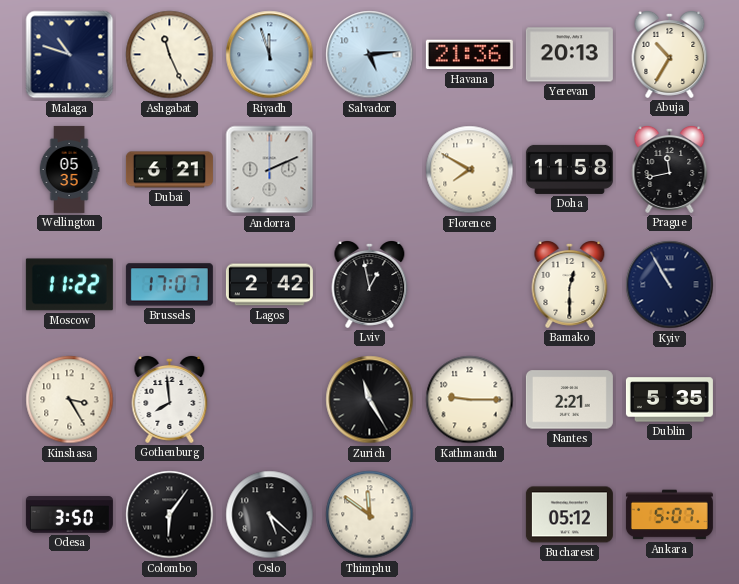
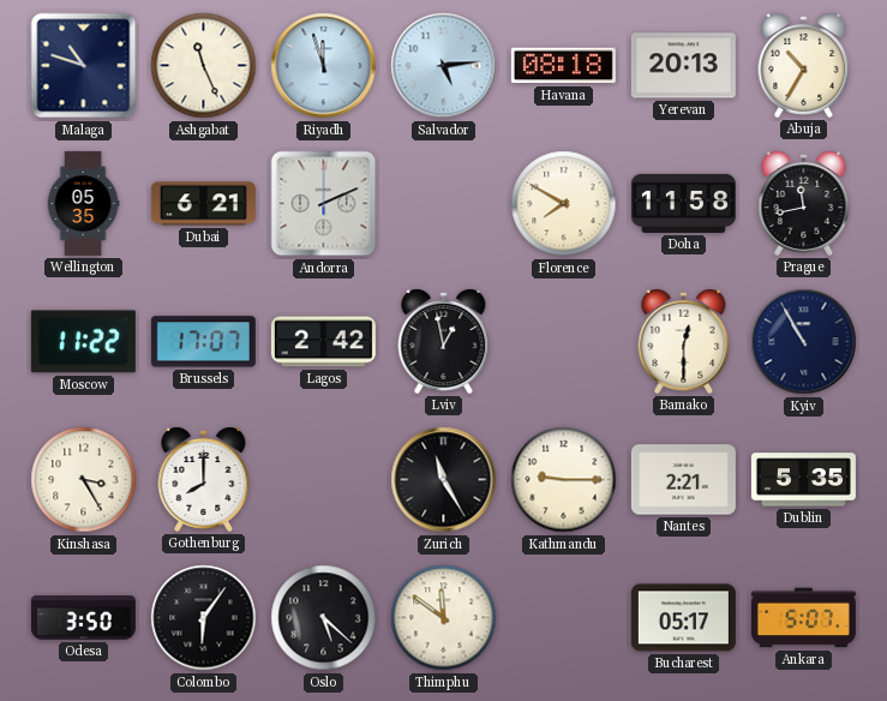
Havana: 21:36 -> 08:18
Gothenburg: 7:59 -> 8:00
Bucharest: 05:12 -> 05:17
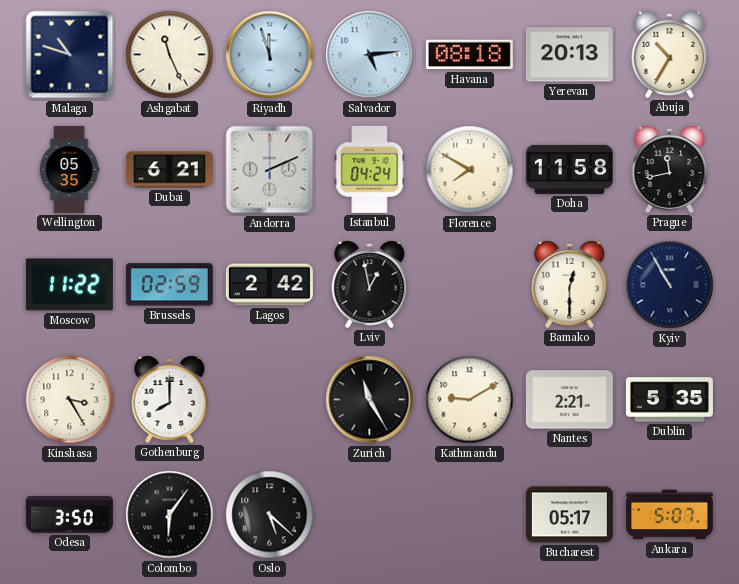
Istanbul: none -> 04:24
Brussels: 17:07 -> 02:59
Kathmandu: 9:15 -> 9:10
Thimphu: 11:51 -> none
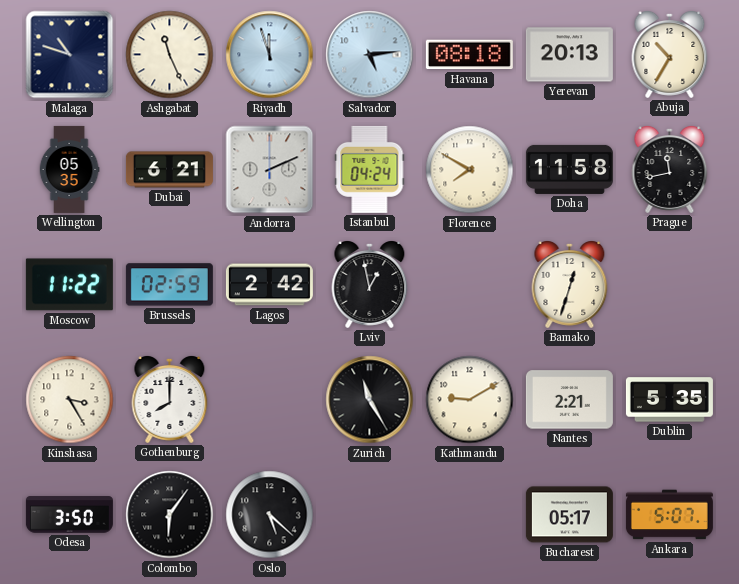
Bamako: 12:30 -> 12:33
Kyiv: 10:55 -> none
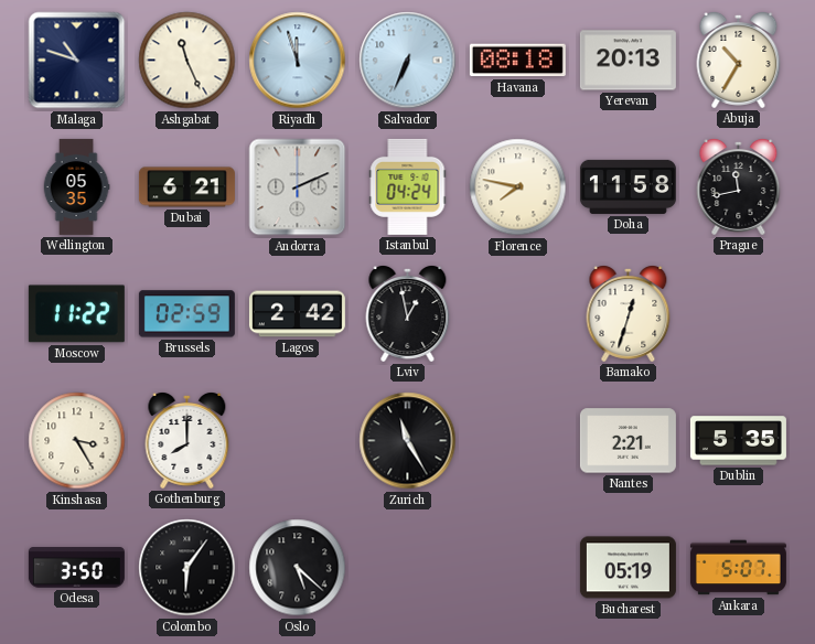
Salvador: 5:14 -> 6:34
Florence: 7:50 -> 7:47
Kathmandu: 9:10 -> none
Bucharest: 05:17 -> 05:19
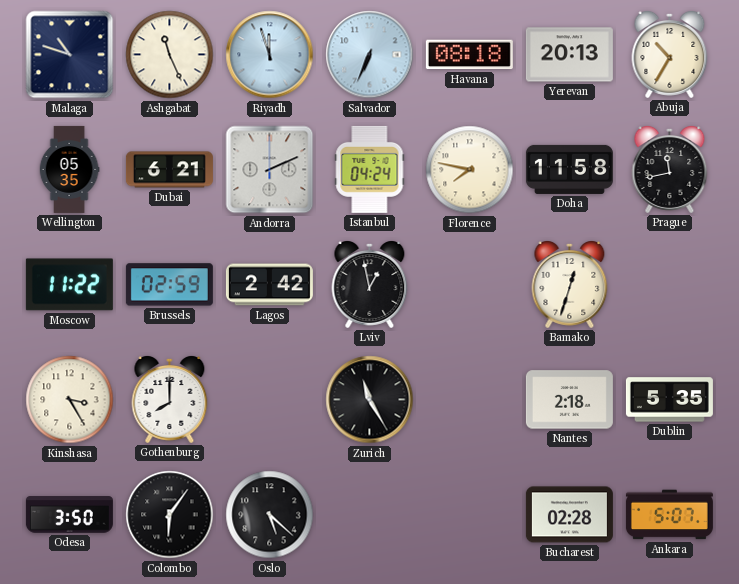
Nantes: 2:21 -> 2:18
Bucharest: 05:19 -> 02:28
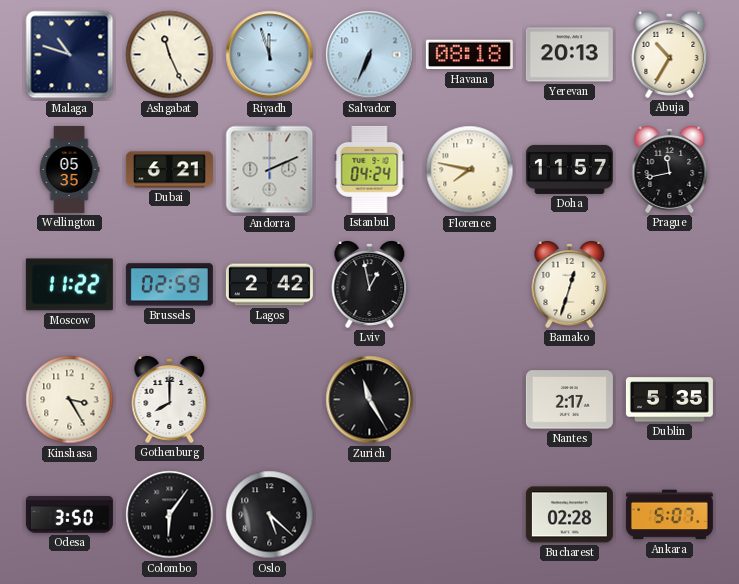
Doha: 11:58 -> 11:57
Nantes: 2:18 -> 2:17
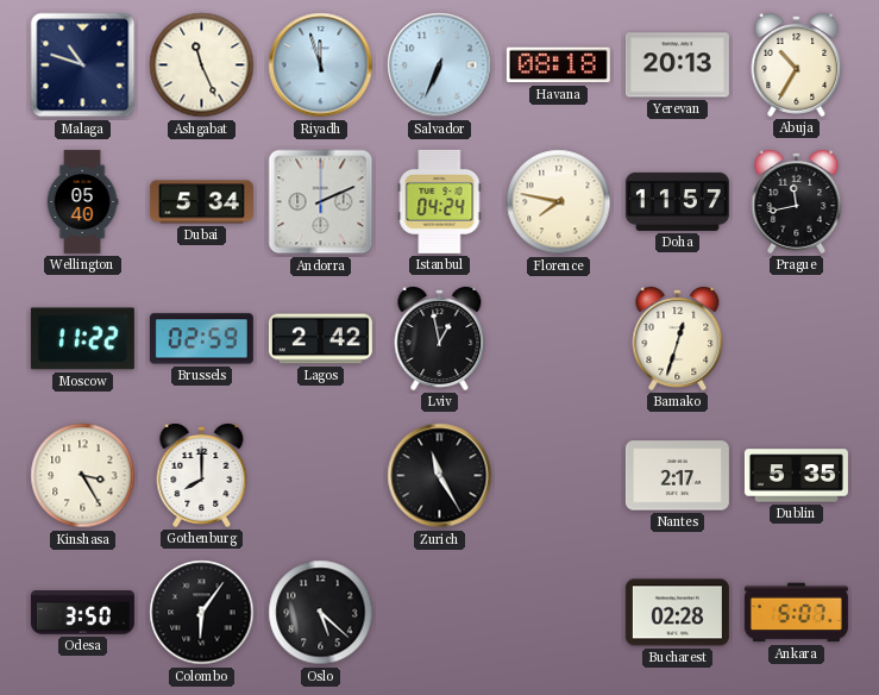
Wellington: 05:35 -> 05:40
Dubai: 6:21 -> 5:34
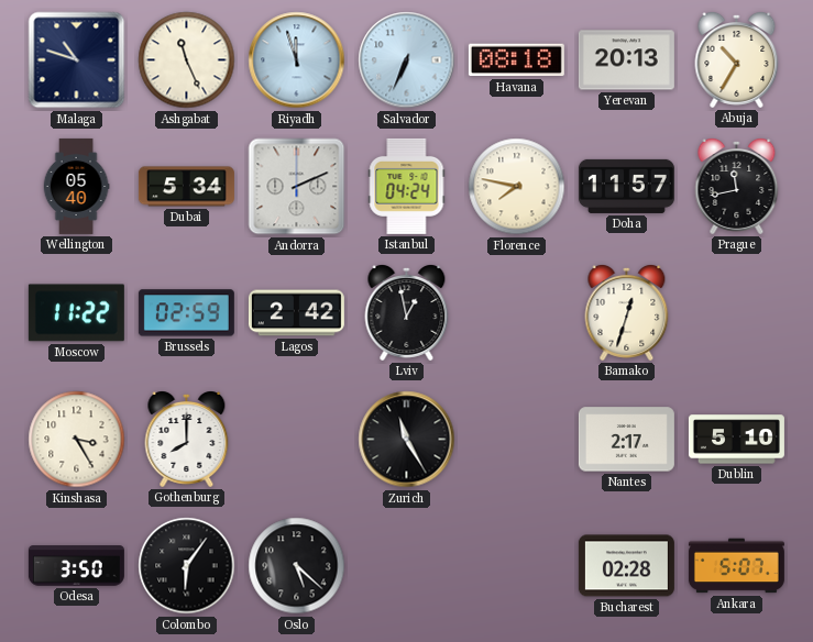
Dublin: 5:35 -> 5:10
